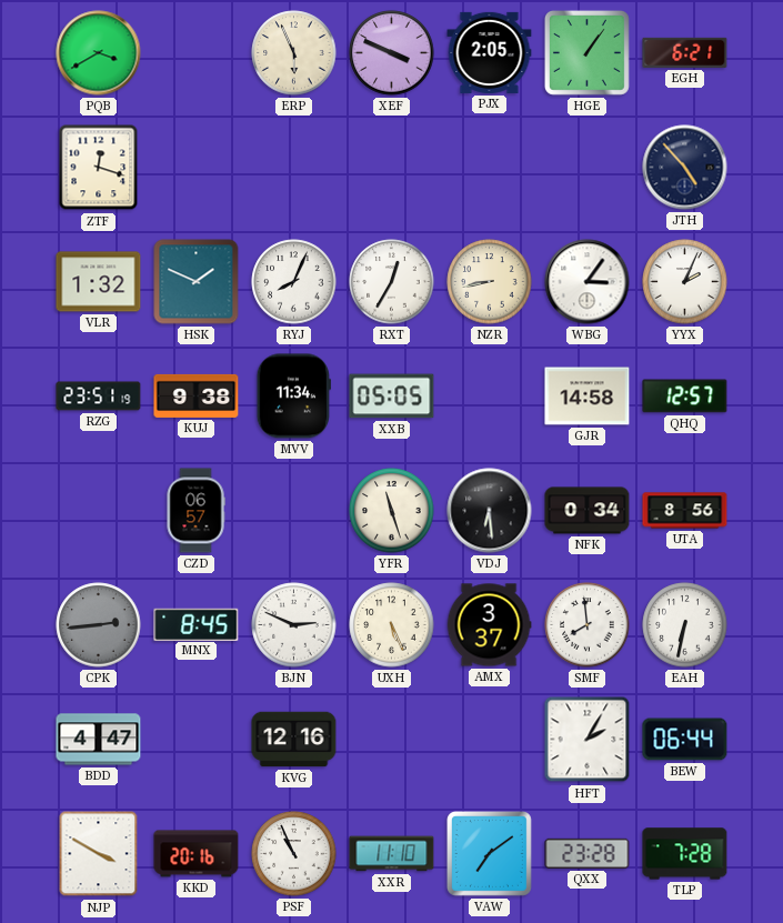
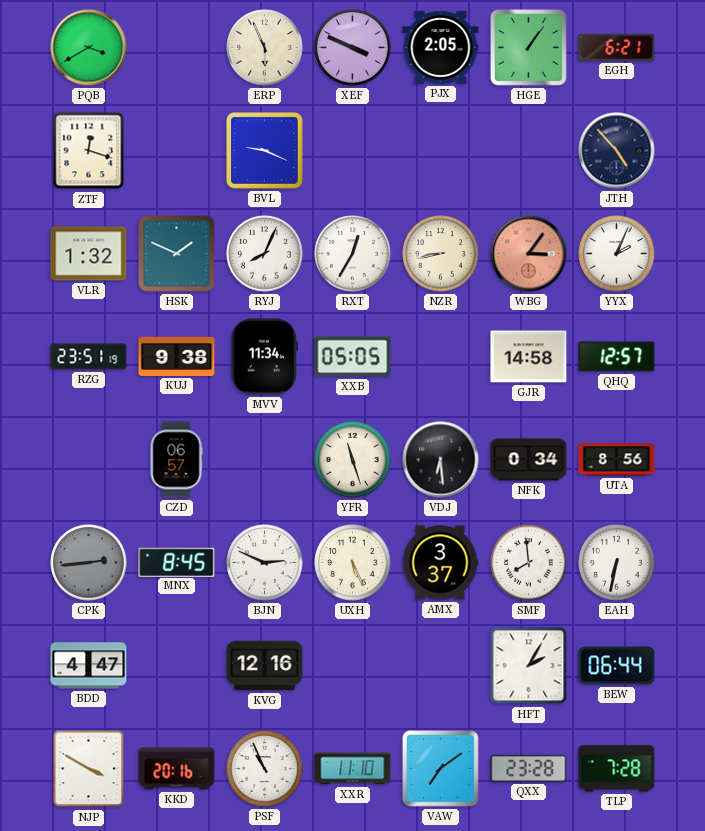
BVL: none -> 9:19
WBG dial: white -> salmon
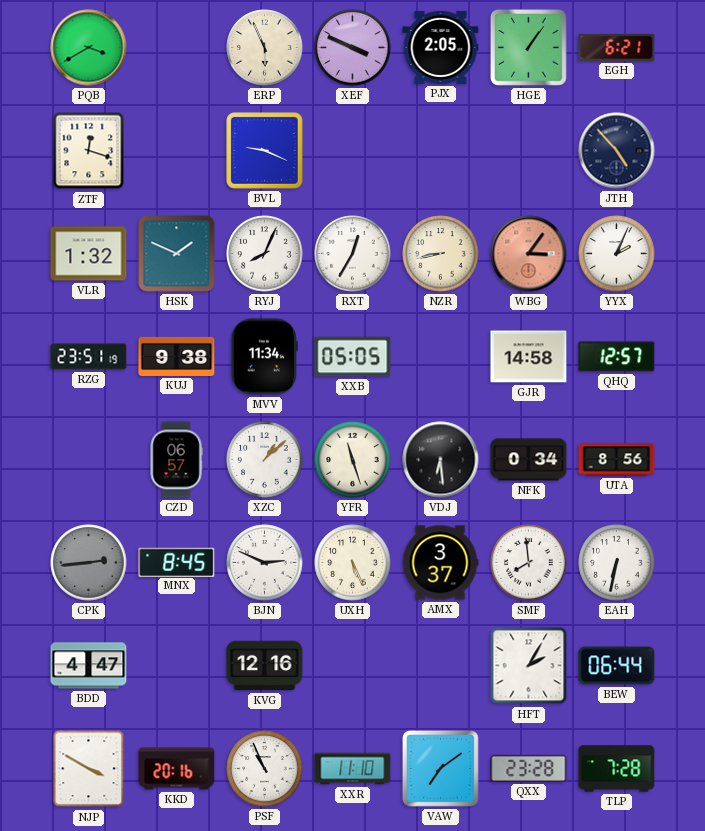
XZC: none -> 1:08
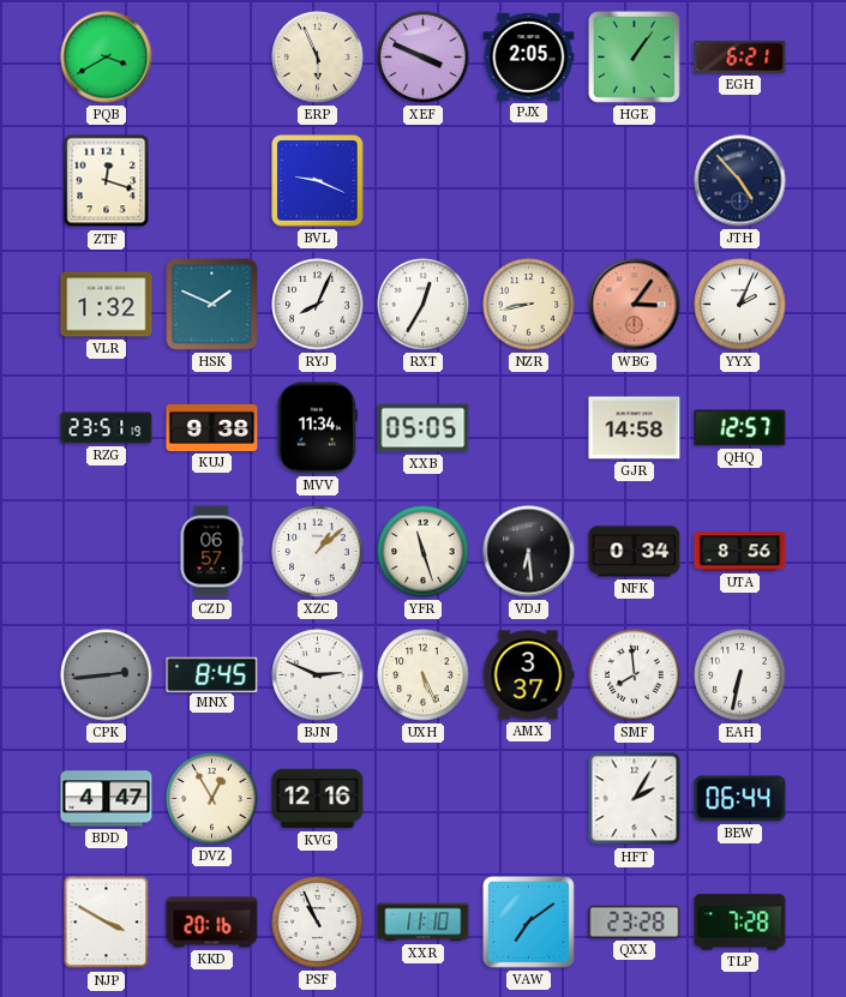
DVZ: none -> 12:55
